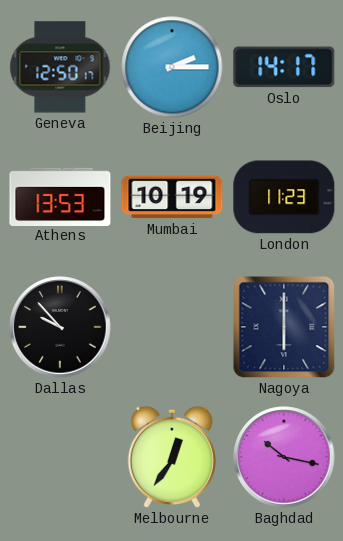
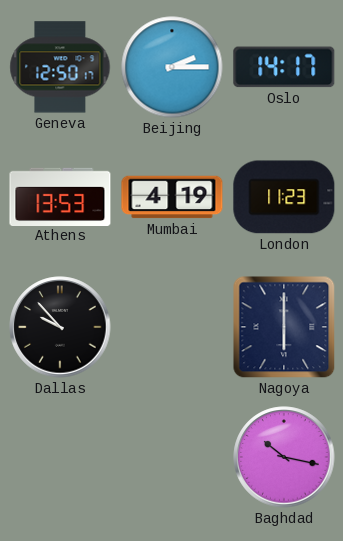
Mumbai: 10:19 -> 4:19
Melbourne: 12:36 -> none
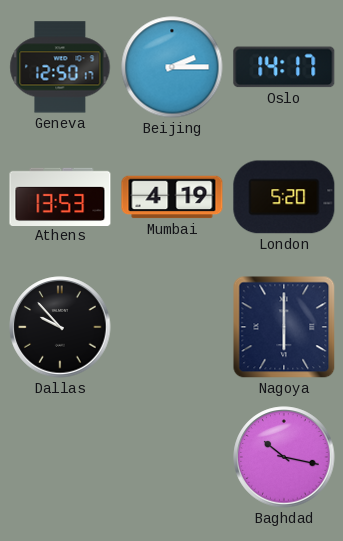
London: 11:23 -> 5:20
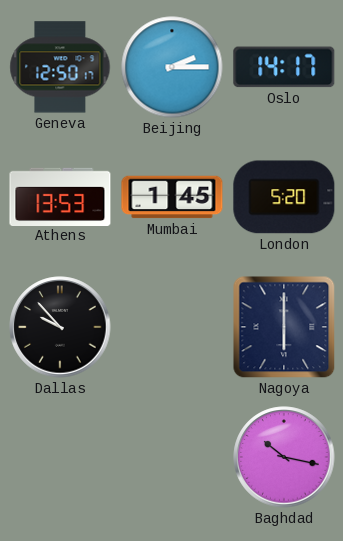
Mumbai: 4:19 -> 1:45
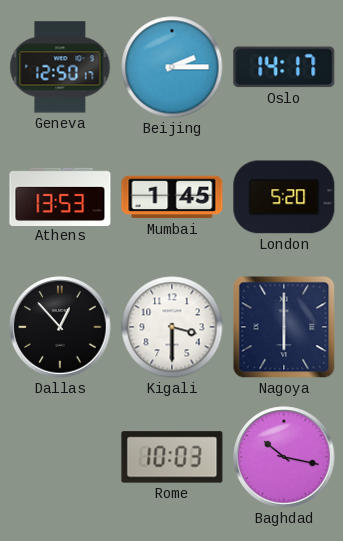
Dallas: 9:53 -> 12:53
Kigali: none -> 3:30
Rome: none -> 10:03
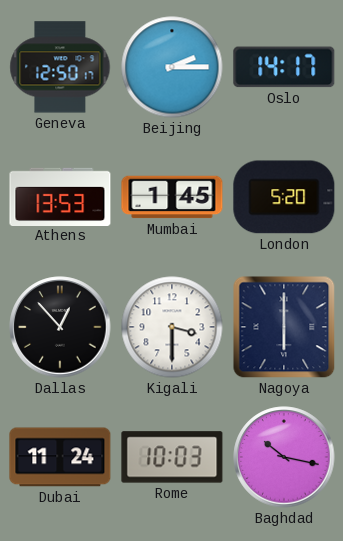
Dubai: none -> 11:24
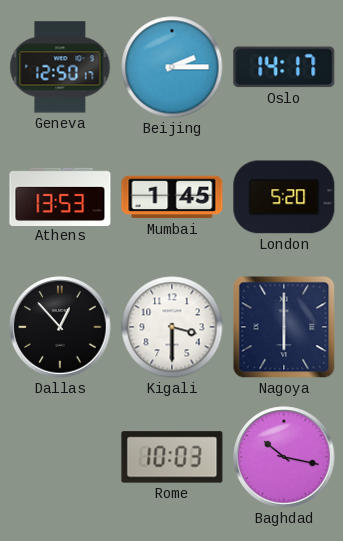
Dubai: 11:24 -> none
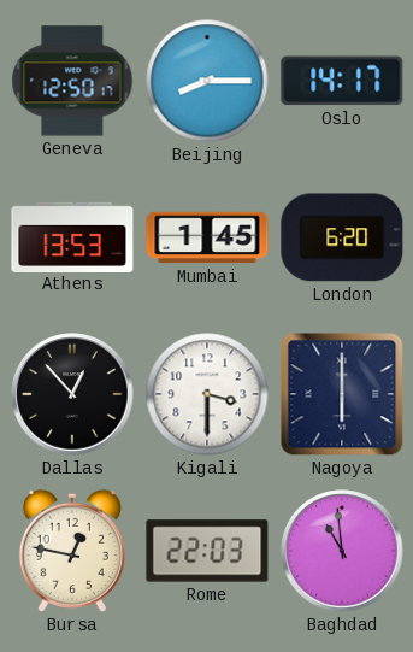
Beijing: 2:15 -> 8:15
London: 5:20 -> 6:20
Bursa: none -> 12:47
Rome: 10:03 -> 22:03
Baghdad: 10:17 -> 10:59
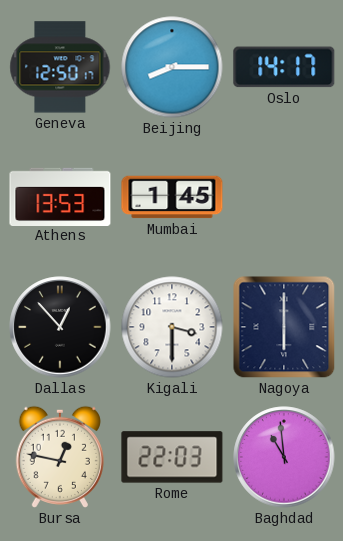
London: 6:20 -> none
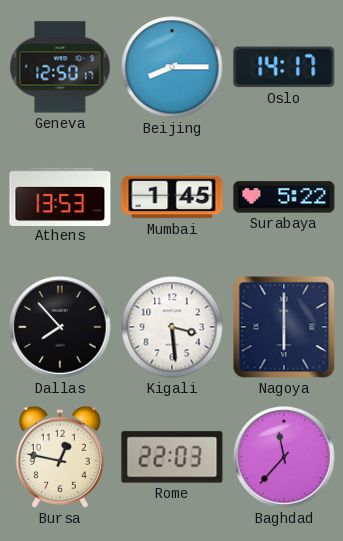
Surabaya: none -> 5:22
Dallas: 12:53 -> 7:53
Kigali: 3:30 -> 3:29
Baghdad: 10:59 -> 11:37
